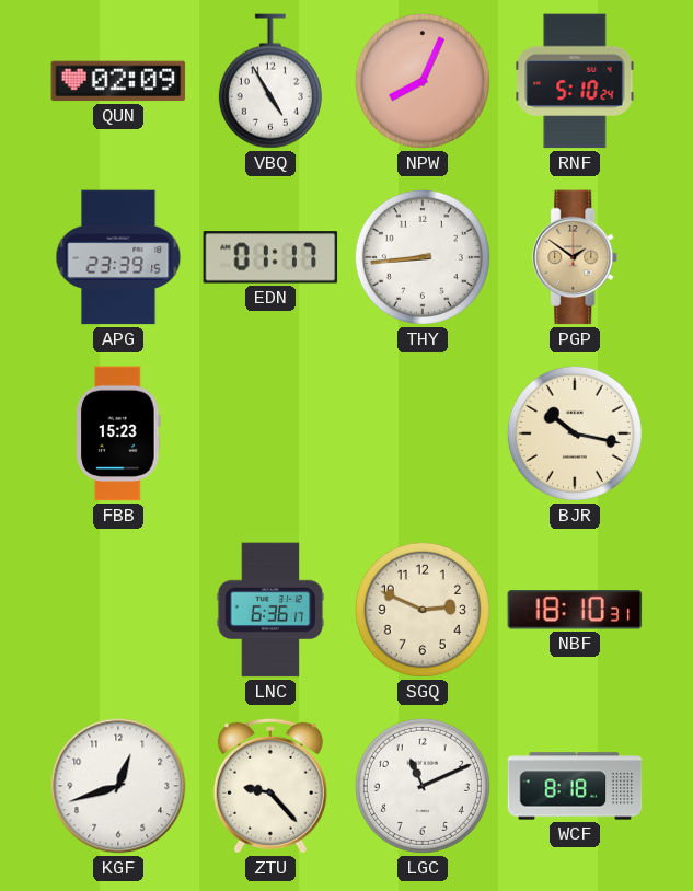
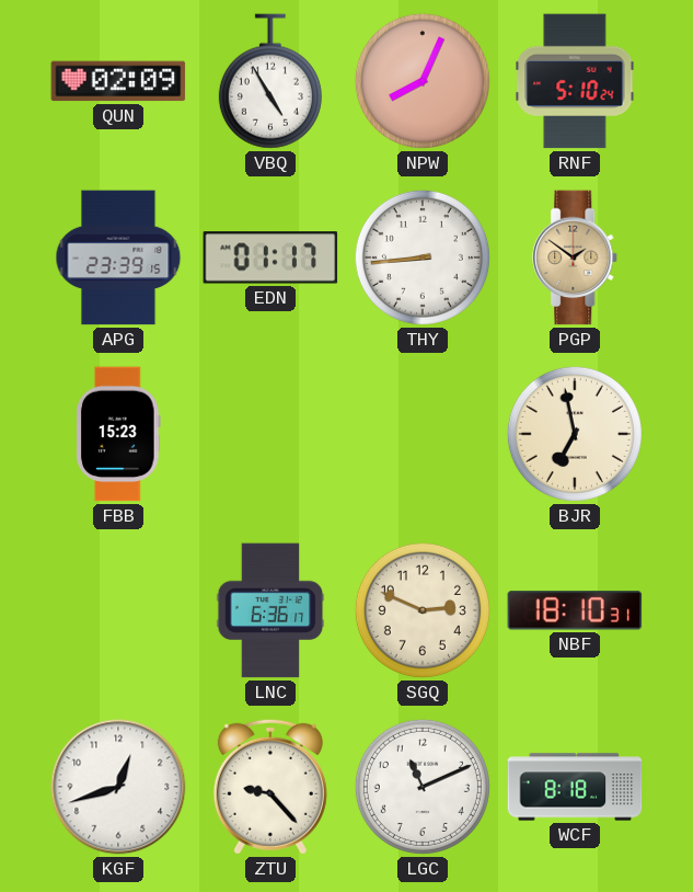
BJR: 10:17 -> 6:58
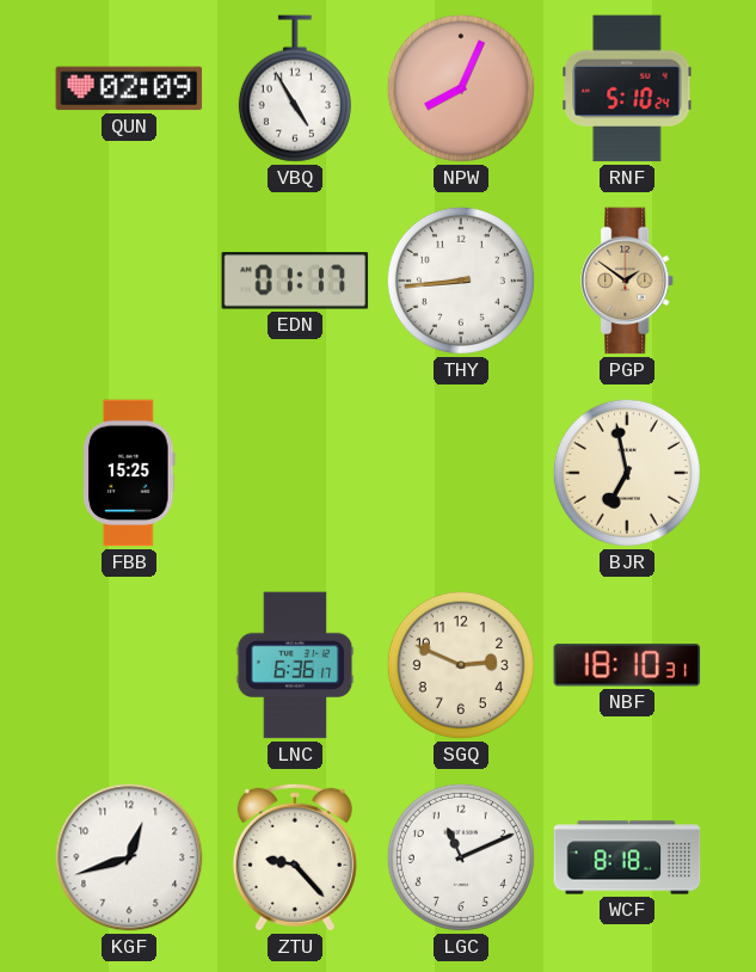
APG: 23:39 -> none
FBB: 15:23 -> 15:25
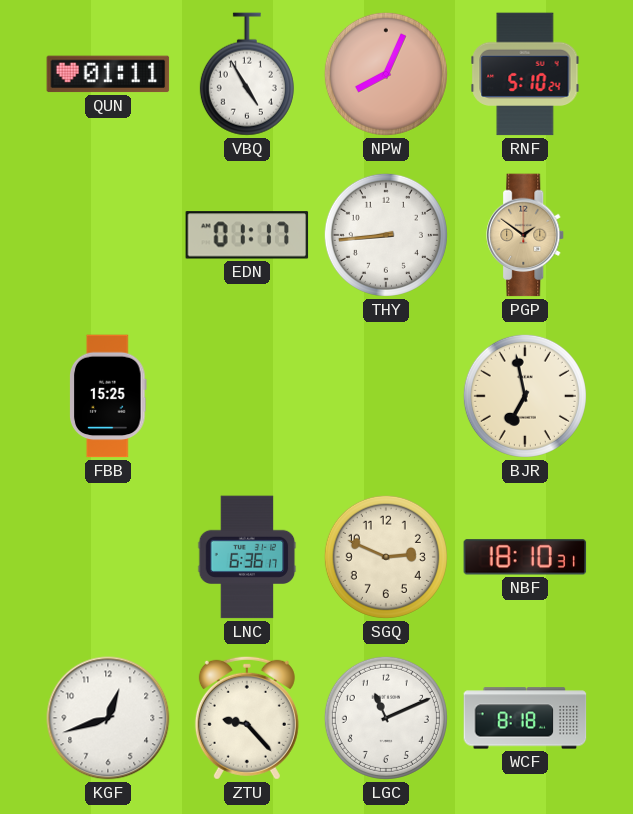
QUN: 02:09 -> 01:11
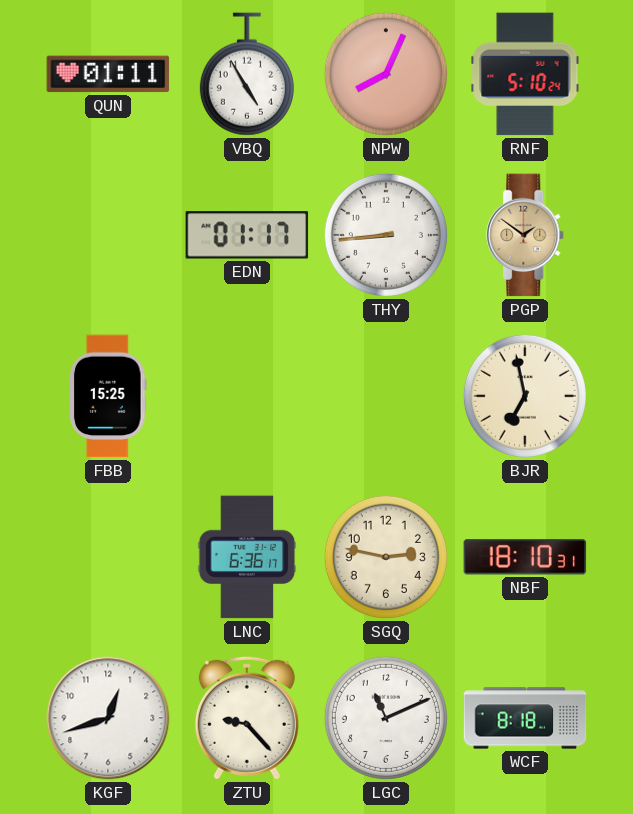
SGQ: 2:49 -> 2:47
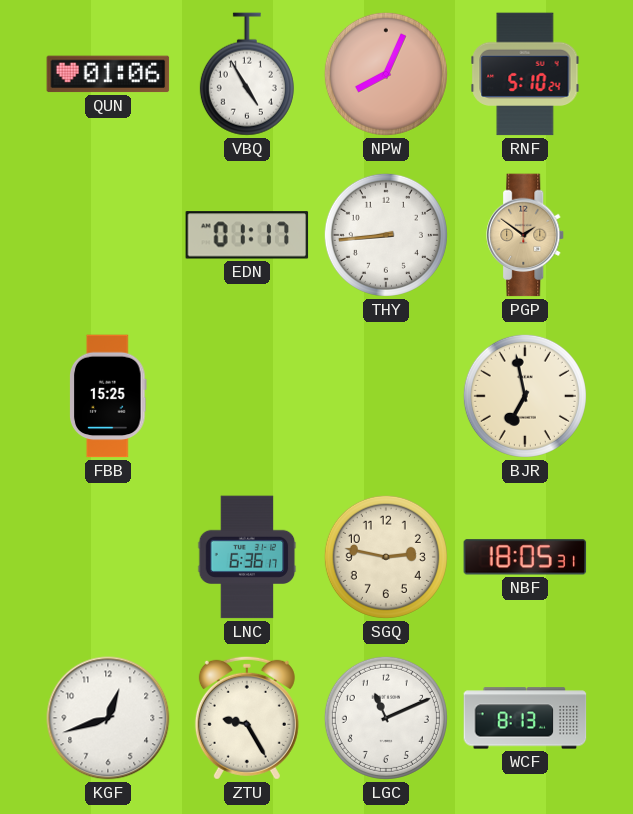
QUN: 01:11 -> 01:06
NBF: 18:10 -> 18:05
ZTU: 9:23 -> 9:25
WCF: 8:18 -> 8:13
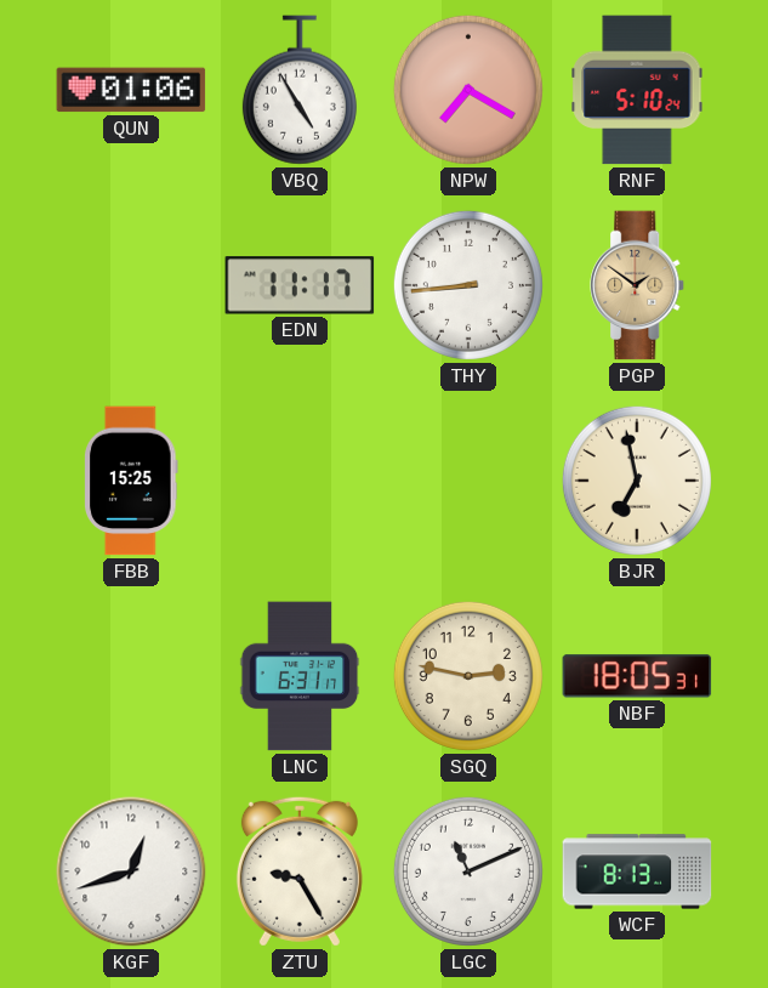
NPW: 8:04 -> 7:20
EDN: 01:17 -> 11:17
LNC: 6:36 -> 6:31
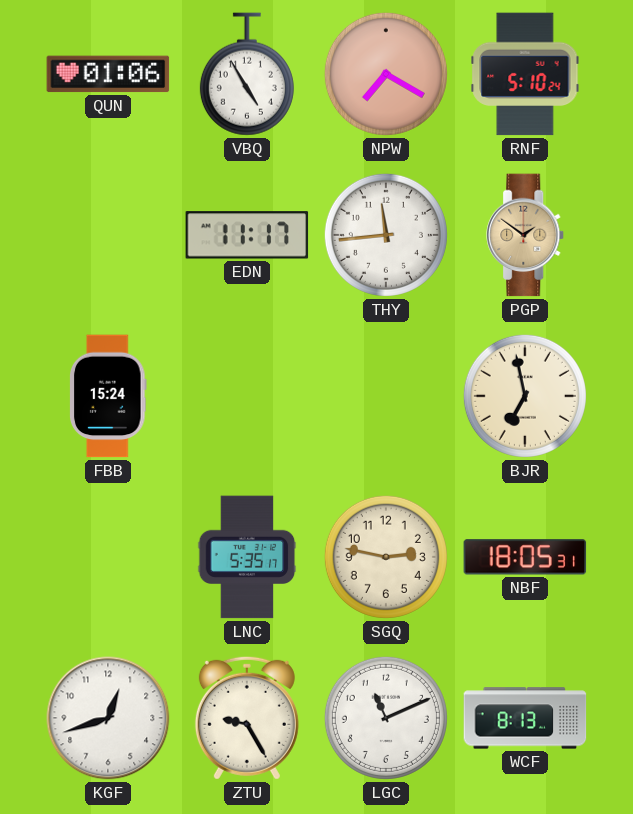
THY: 8:44 -> 11:44
FBB: 15:25 -> 15:24
LNC: 6:31 -> 5:35
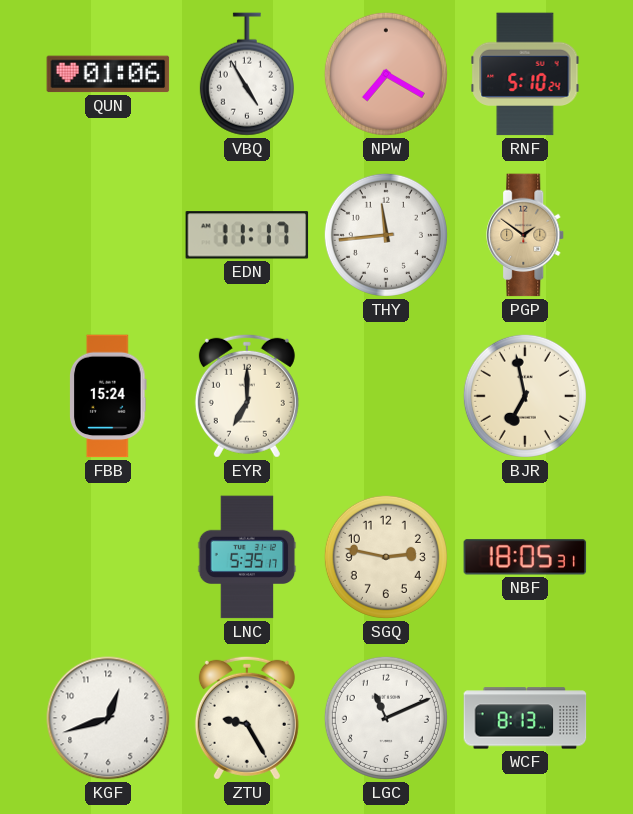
EYR: none -> 7:00
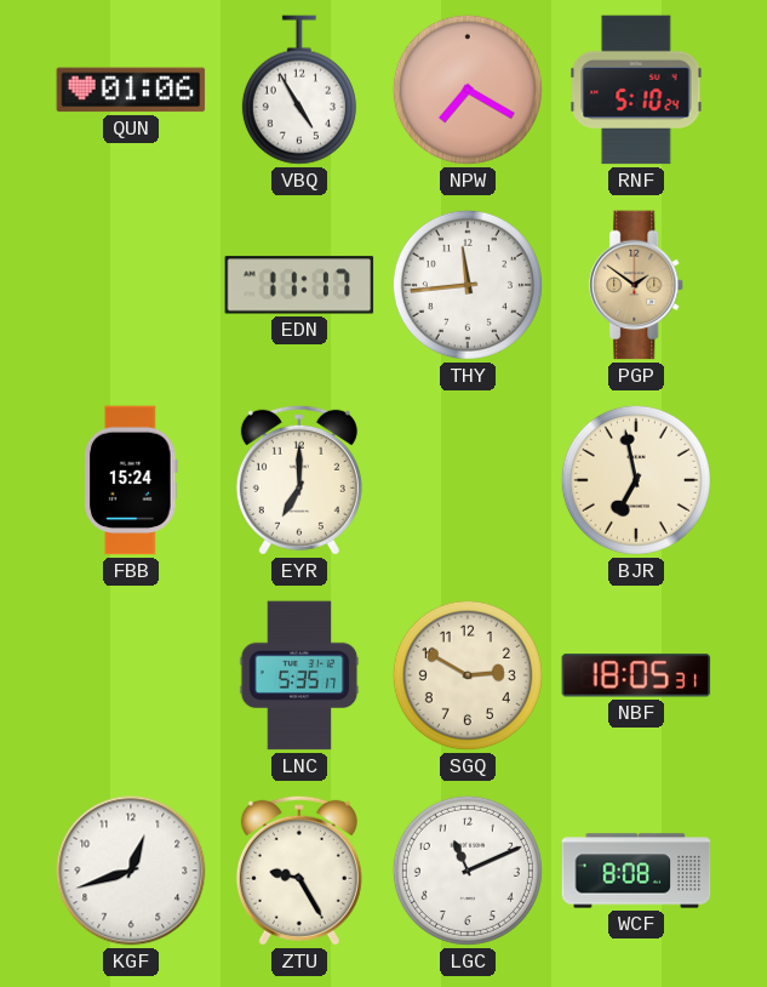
SGQ: 2:47 -> 2:50
WCF: 8:13 -> 8:08
